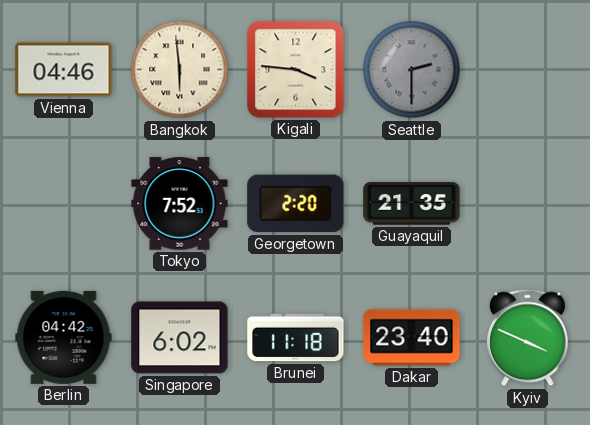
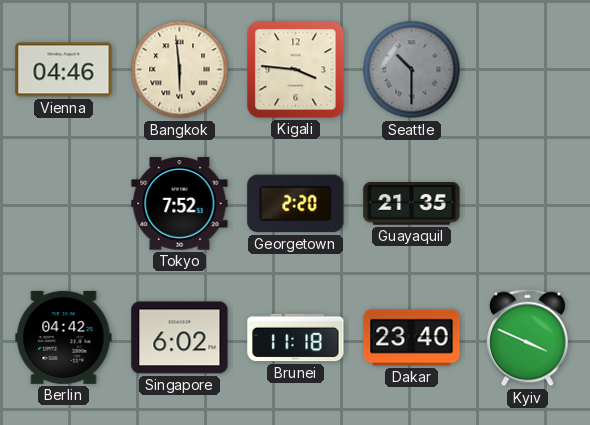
Seattle: 2:30 -> 10:30
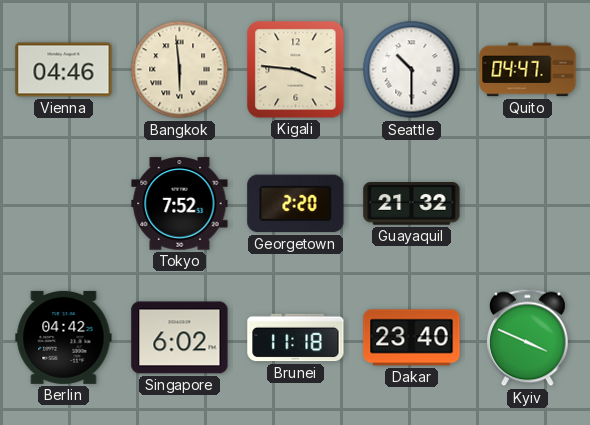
Seattle dial: grey -> white
Quito: none -> 04:47
Guayaquil: 21:35 -> 21:32
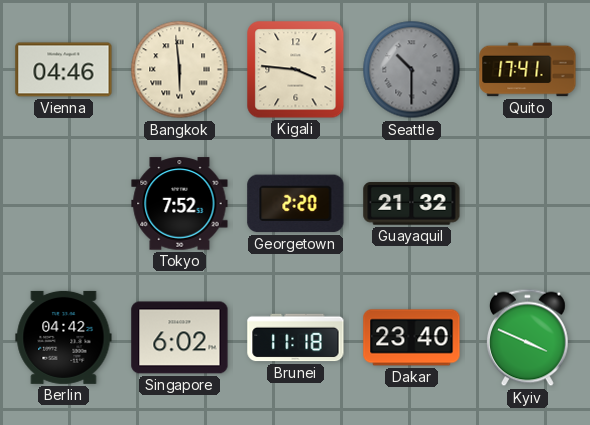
Seattle dial: white -> grey
Quito: 04:47 -> 17:41
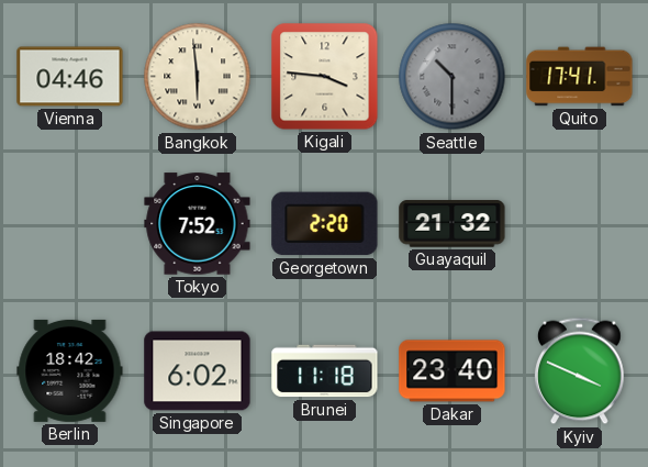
Berlin: 04:42 -> 18:42
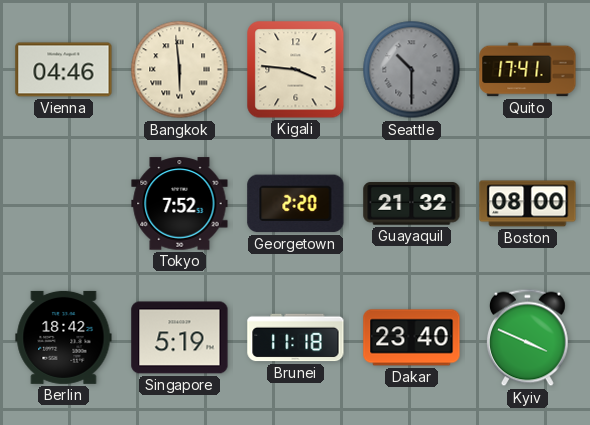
Boston: none -> 08:00
Singapore: 6:02 -> 5:19
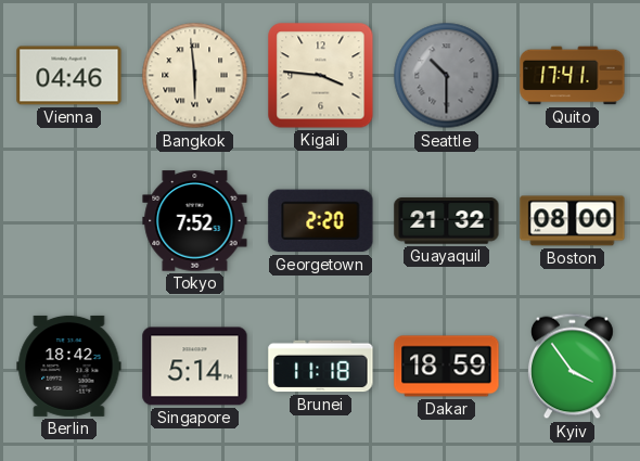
Singapore: 5:19 -> 5:14
Dakar: 23:40 -> 18:59
Kyiv: 3:49 -> 3:54
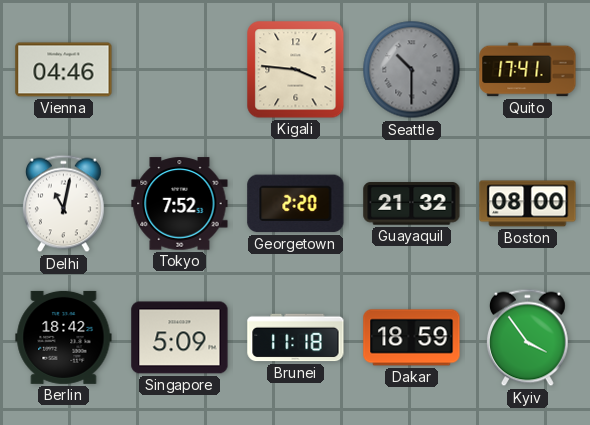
Bangkok: 5:59 -> none
Delhi: none -> 11:02
Singapore: 5:14 -> 5:09
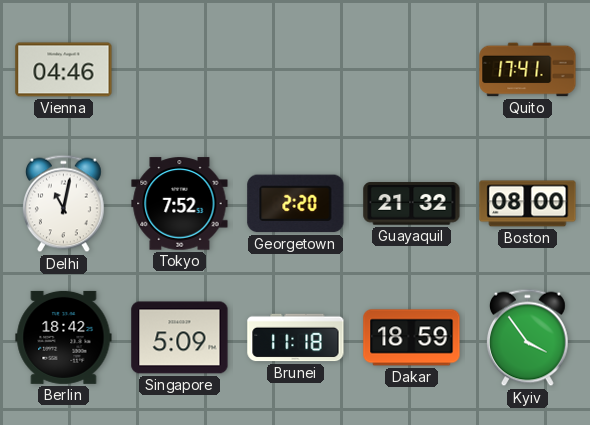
Kigali: 3:46 -> none
Seattle: 10:30 -> none
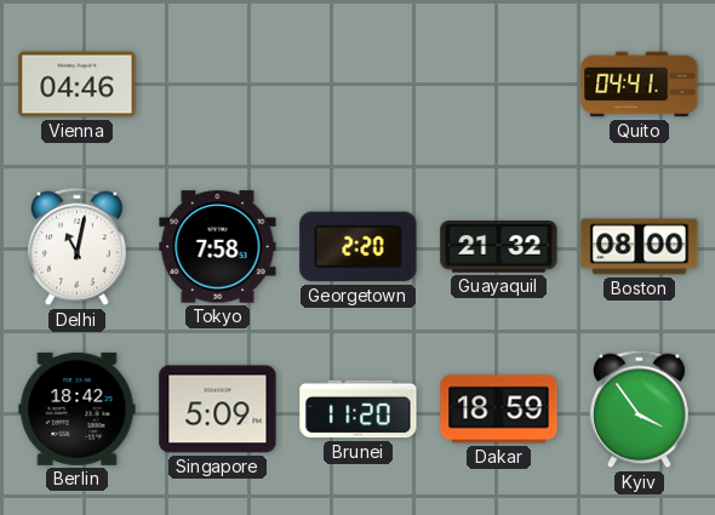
Quito: 17:41 -> 04:41
Tokyo: 7:52 -> 7:58
Brunei: 11:18 -> 11:20
